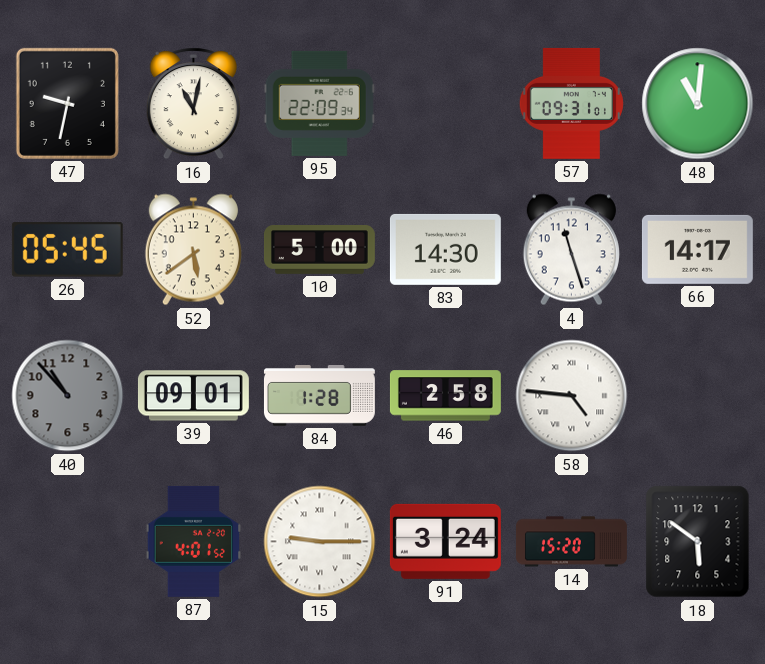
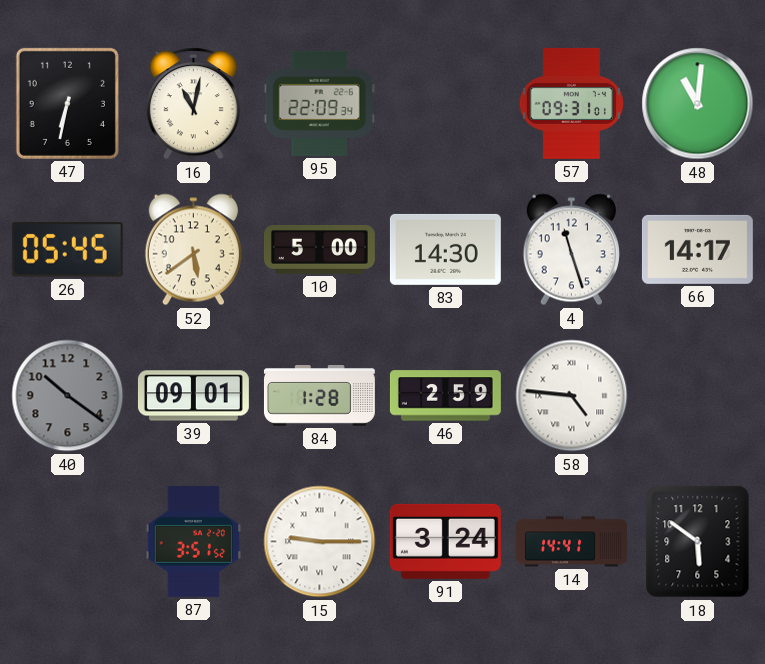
47: 9:32 -> 6:32
40: 10:53 -> 10:21
46: 2:58 -> 2:59
87: 4:01 -> 3:51
14: 15:20 -> 14:41
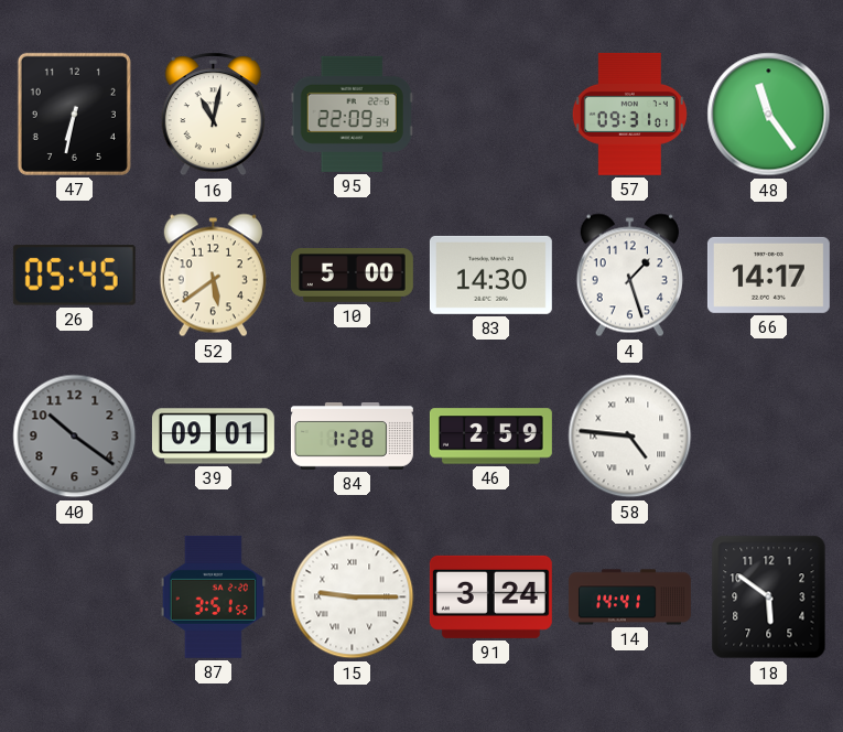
48: 11:01 -> 11:24
4: 11:27 -> 1:27
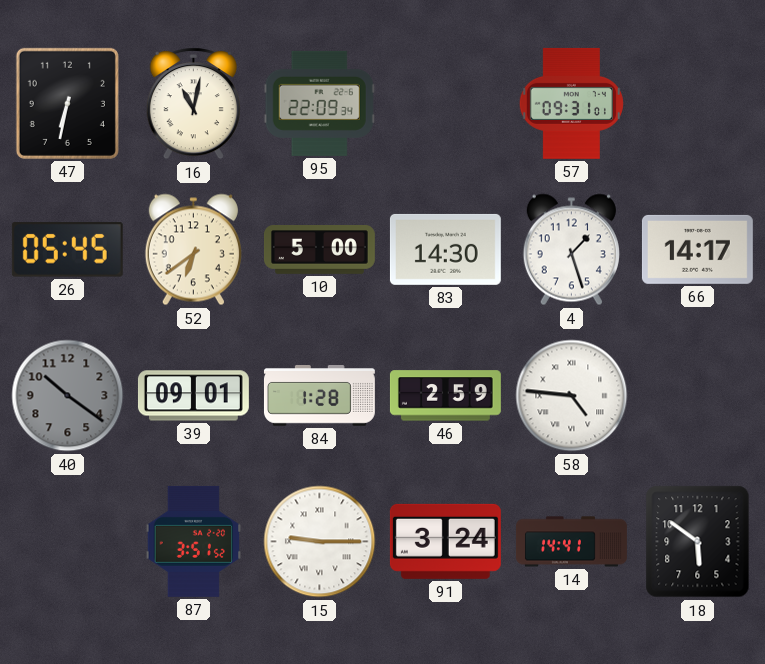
48: 11:24 -> none
52: 5:39 -> 6:39
